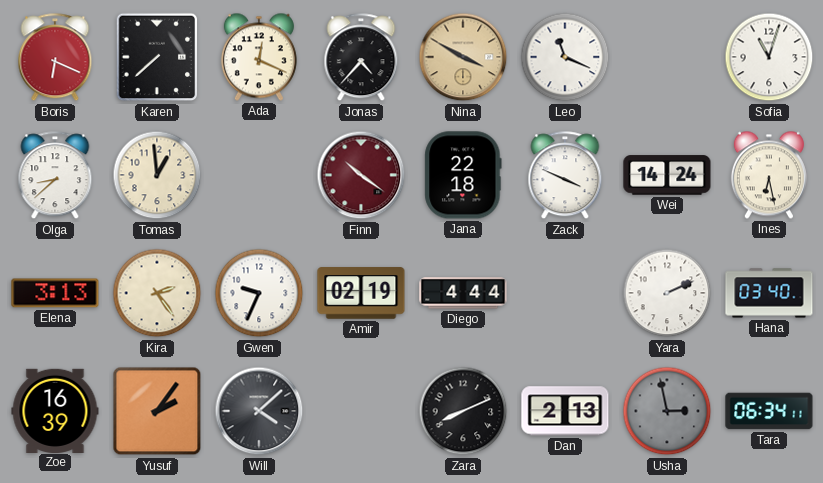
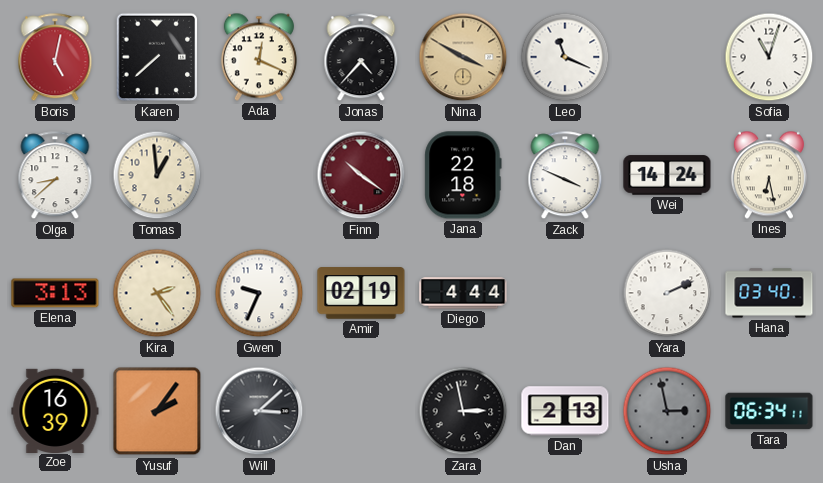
Boris: 6:19 -> 5:02
Will: 4:08 -> 3:08
Zara: 8:11 -> 2:58
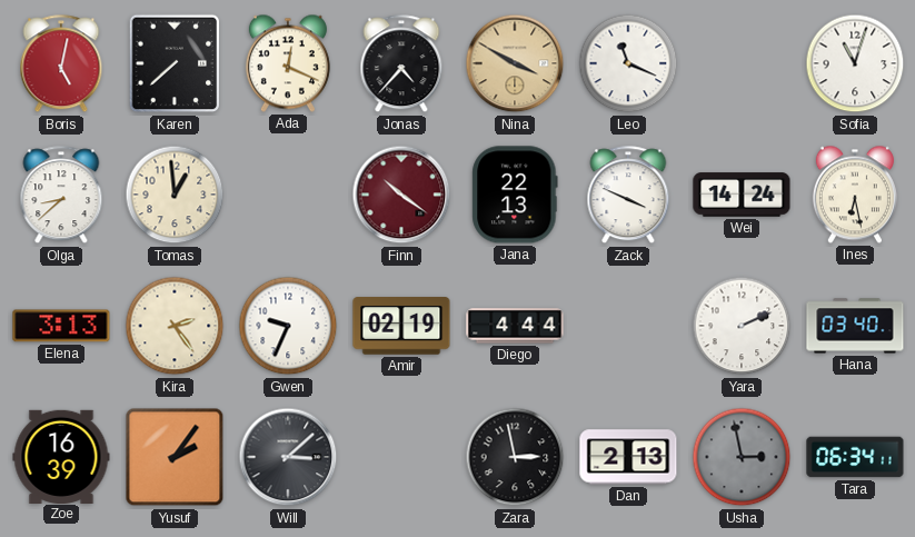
Jana: 22:18 -> 22:13
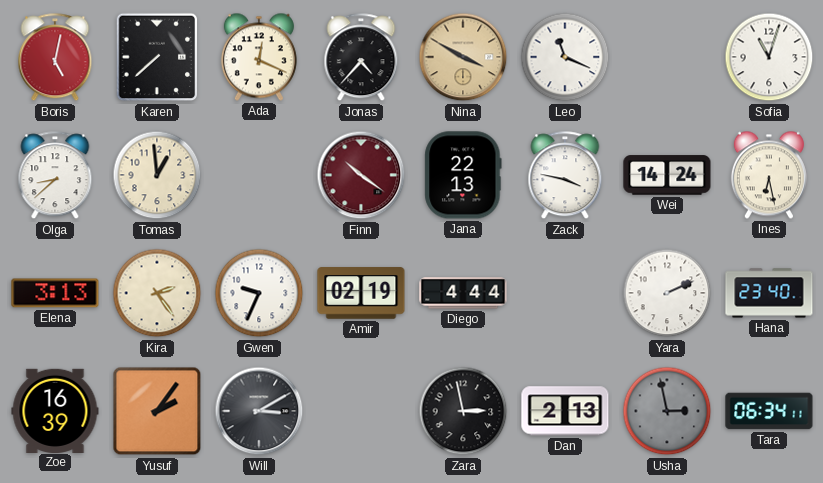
Zack: 3:49 -> 3:47
Hana: 03:40 -> 23:40
Will: 3:08 -> 3:10
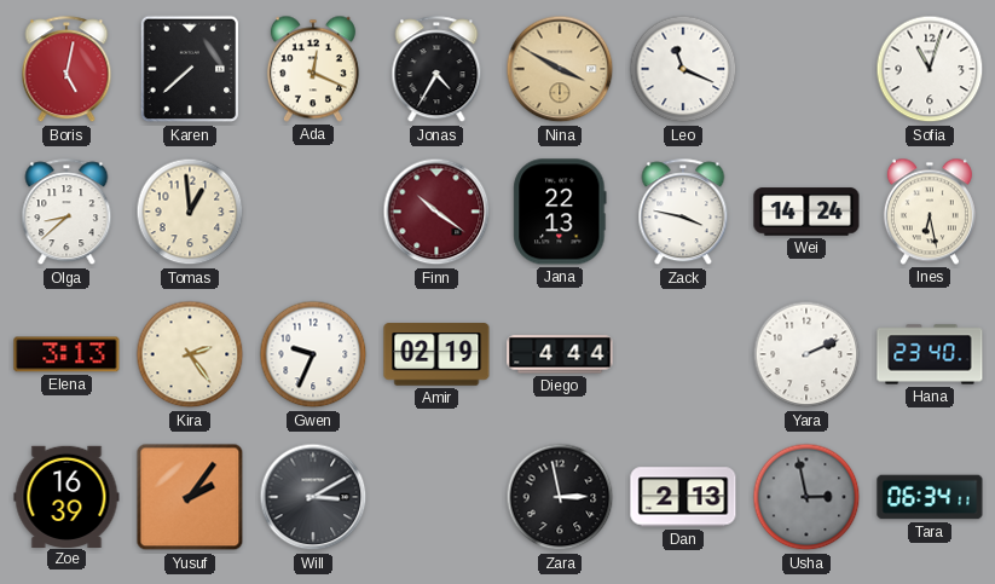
Jonas: 4:37 -> 4:35
